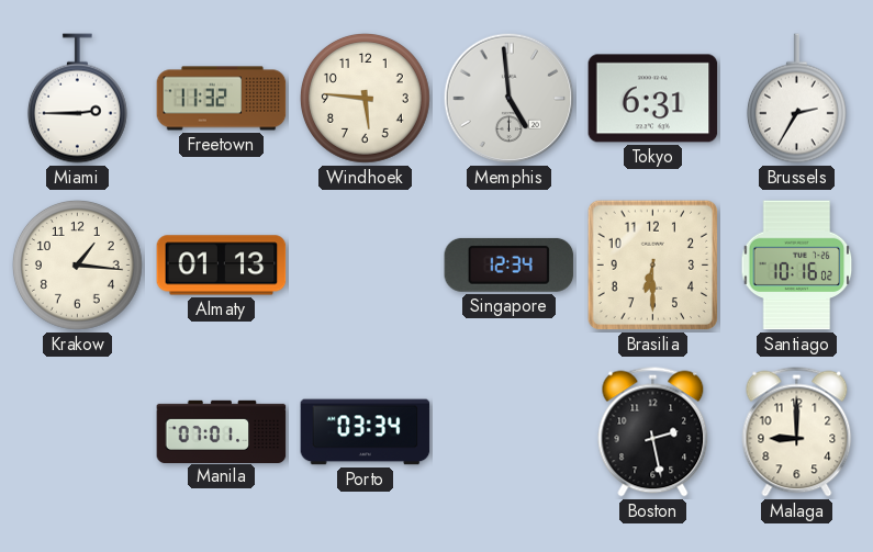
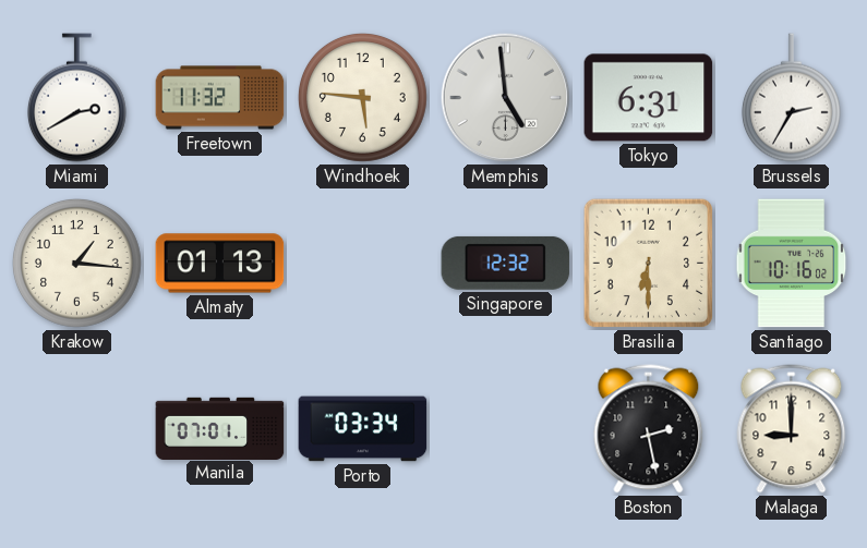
Miami: 2:45 -> 2:40
Singapore: 12:34 -> 12:32
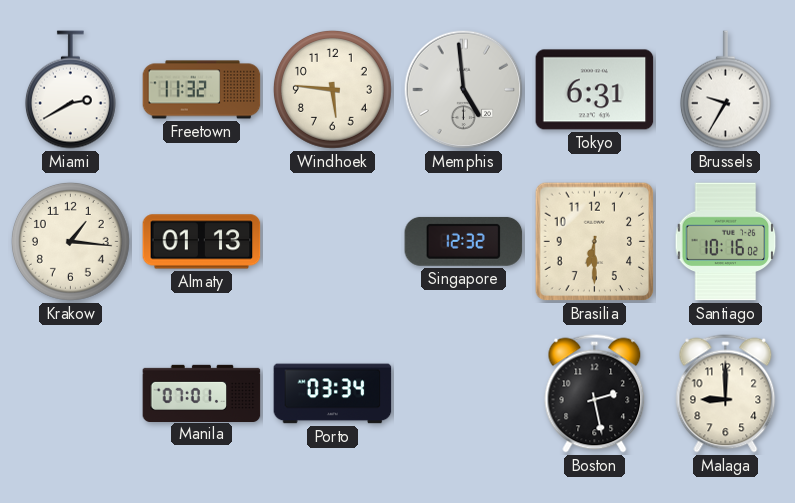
Brussels: 2:35 -> 9:35
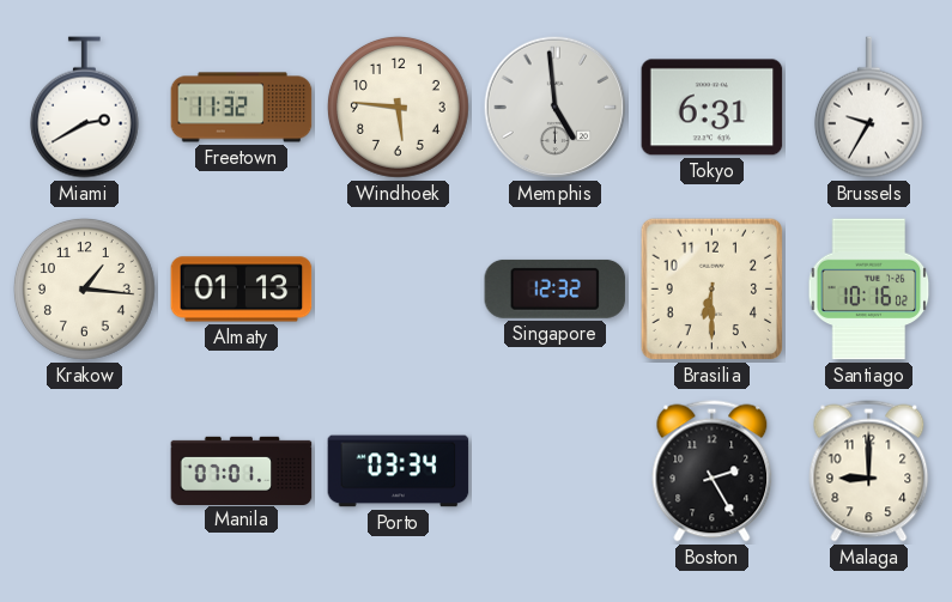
Boston: 2:28 -> 2:25
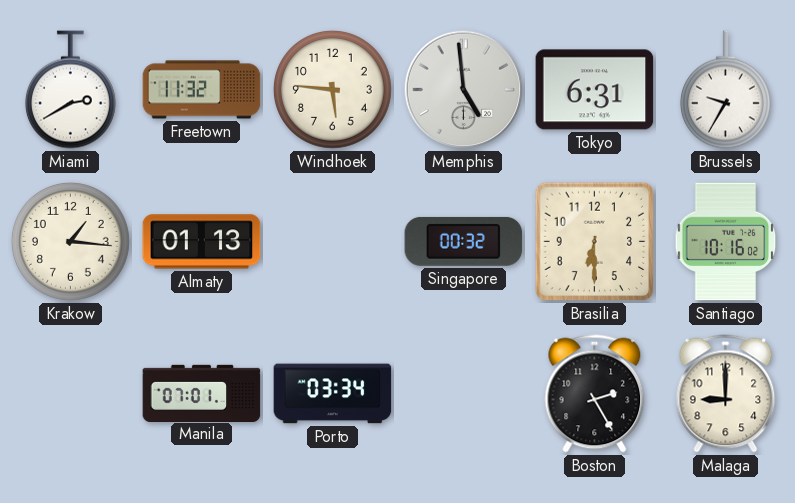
Singapore: 12:32 -> 00:32
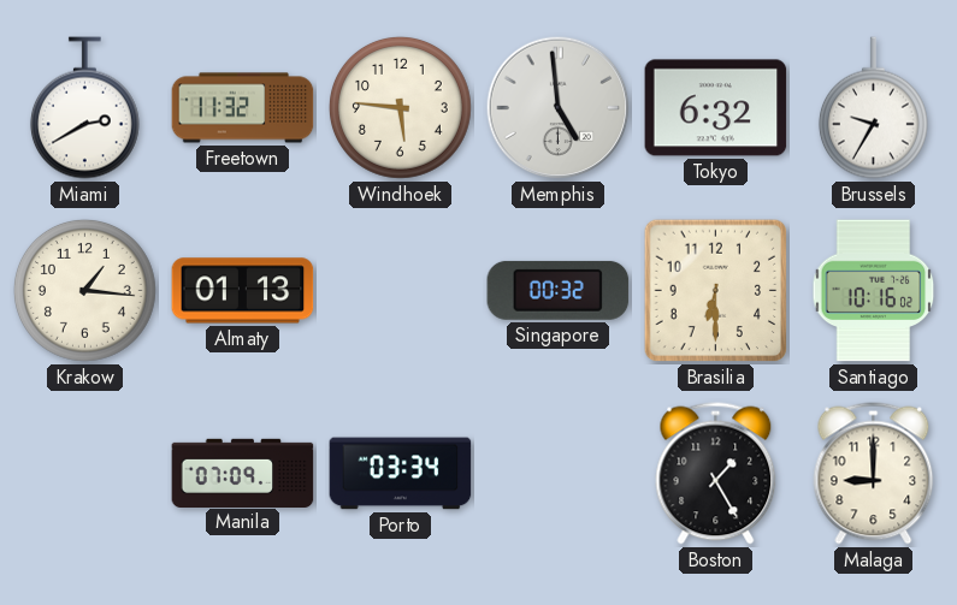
Tokyo: 6:31 -> 6:32
Manila: 07:01 -> 07:09
Boston: 2:25 -> 1:25
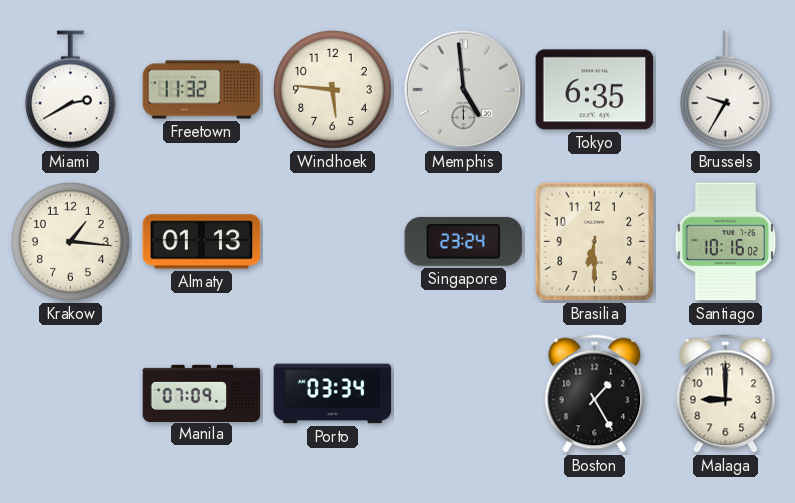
Tokyo: 6:32 -> 6:35
Singapore: 00:32 -> 23:24
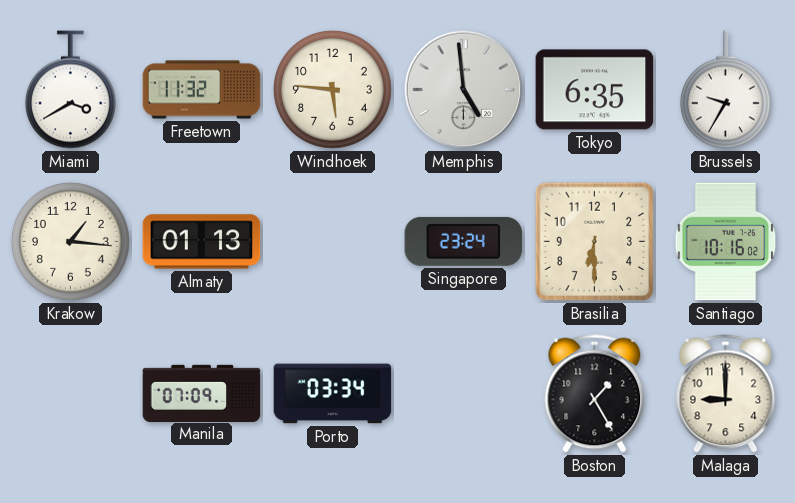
Miami: 2:40 -> 3:40
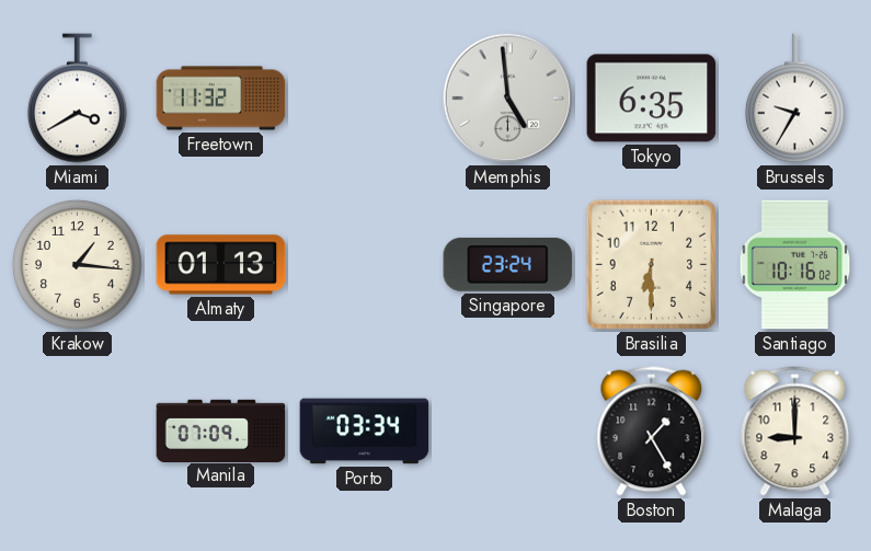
Windhoek: 5:46 -> none
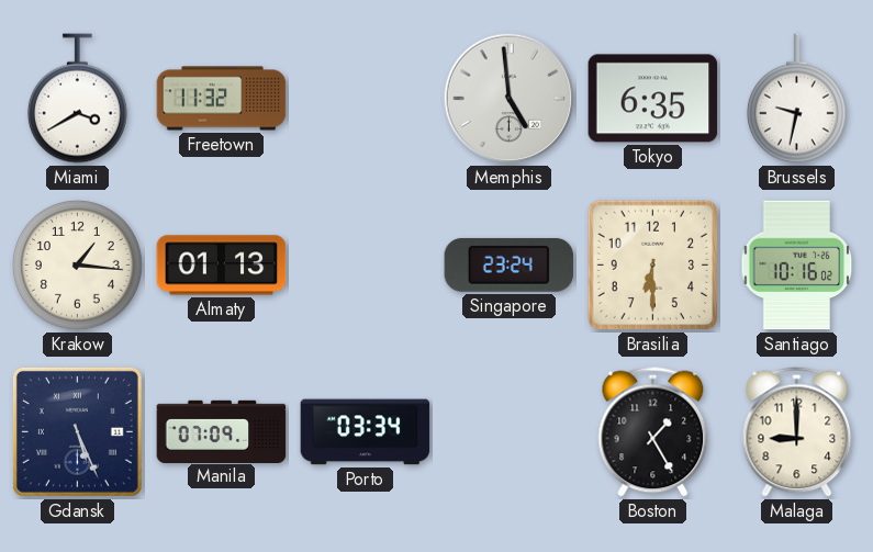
Brussels: 9:35 -> 9:32
Gdansk: none -> 5:26
